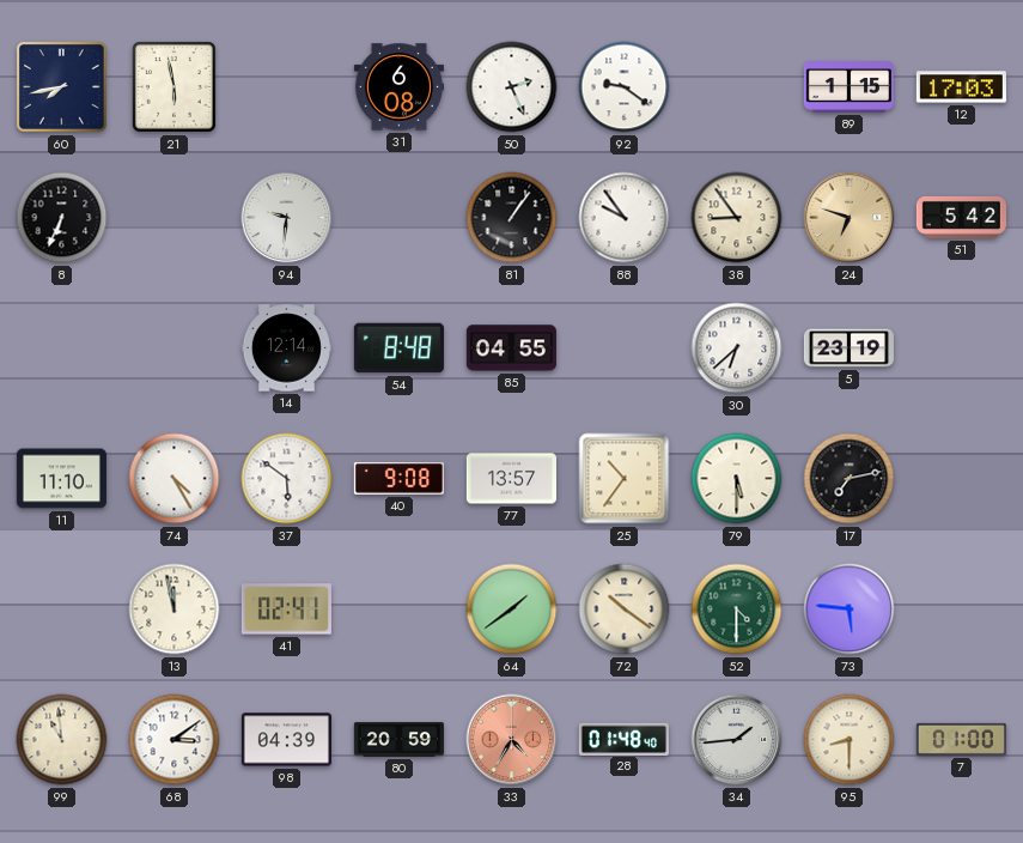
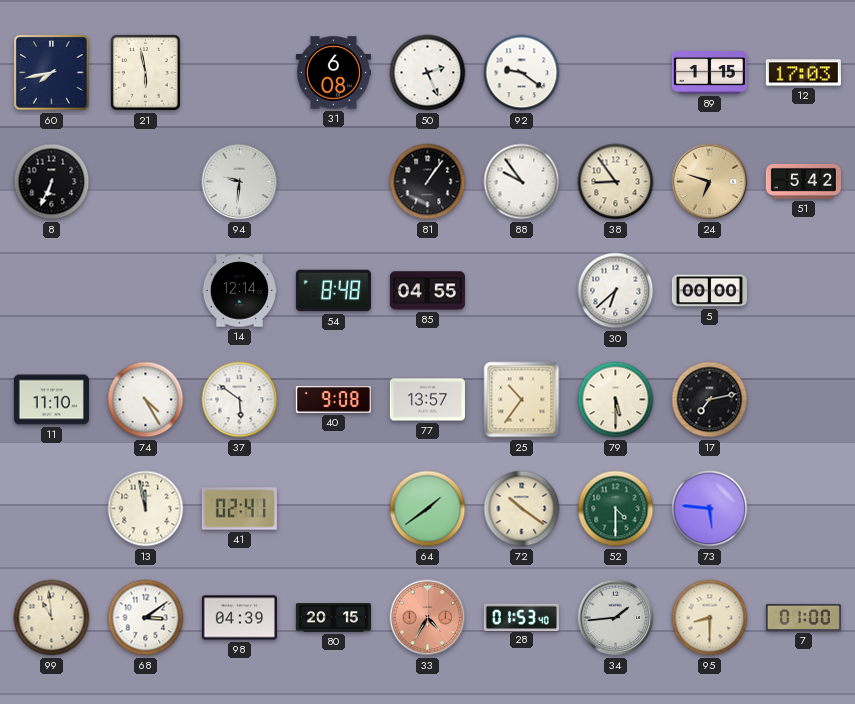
5: 23:19 -> 00:00
80: 20:59 -> 20:15
28: 01:48 -> 01:53
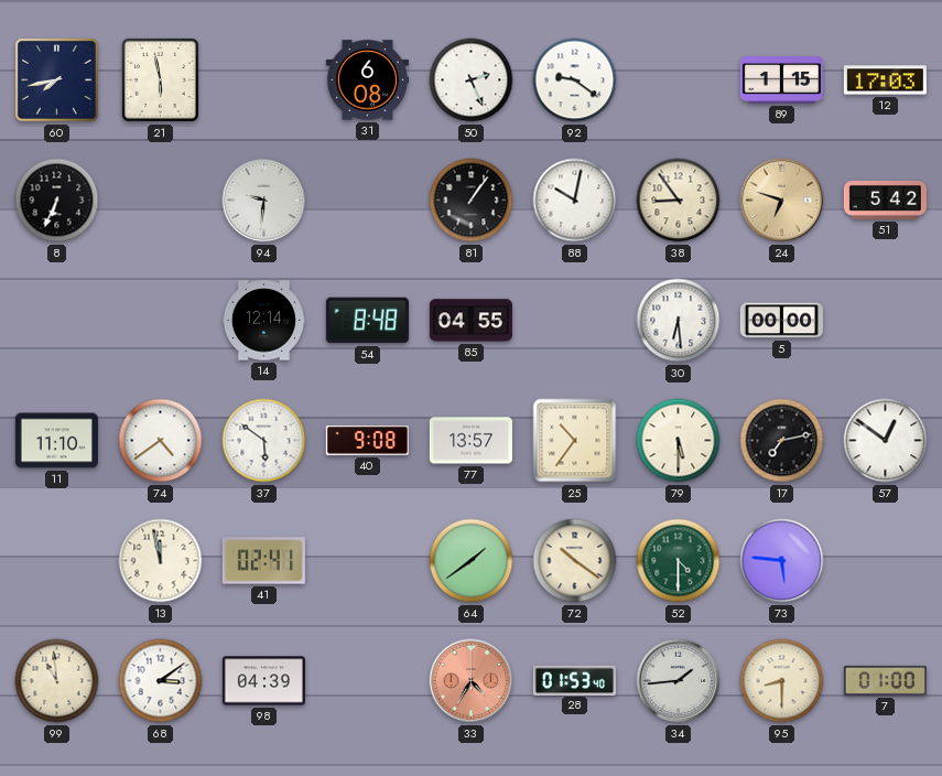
88: 9:54 -> 10:02
30: 6:38 -> 6:29
74: 4:25 -> 4:39
57: none -> 12:51
80: 20:15 -> none
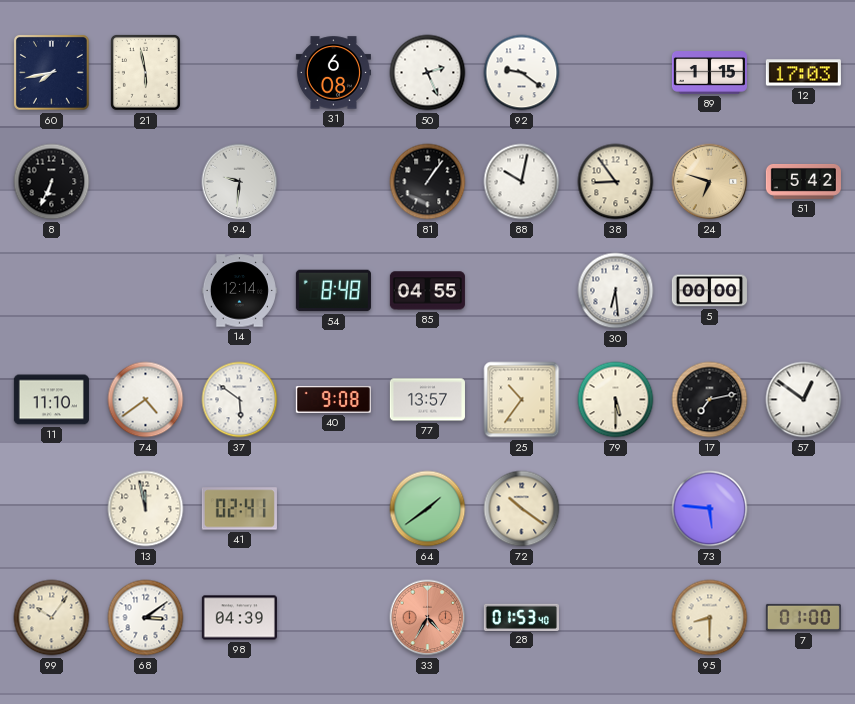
52: 4:30 -> none
99: 10:59 -> 10:06
34: 1:44 -> none
